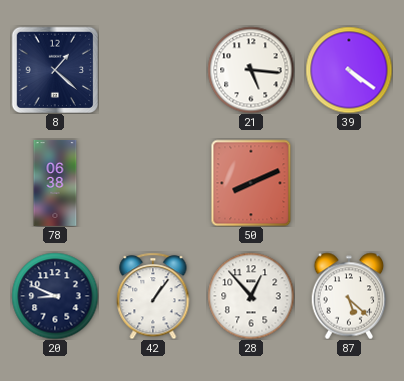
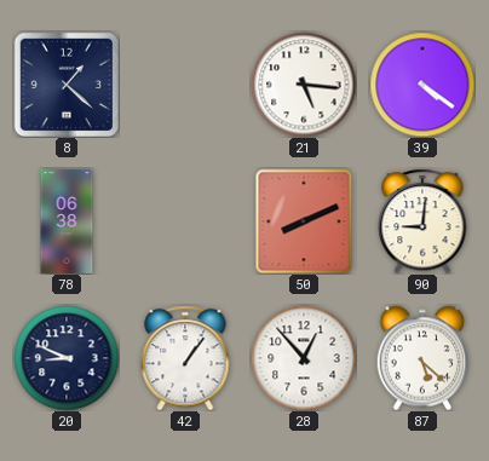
90: none -> 9:01
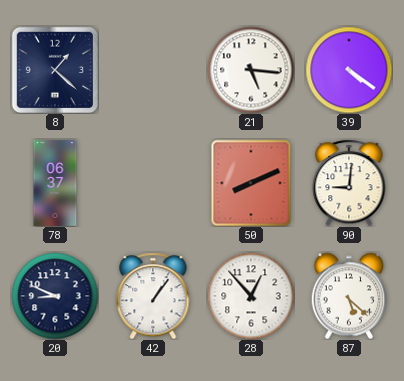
78: 06:38 -> 06:37
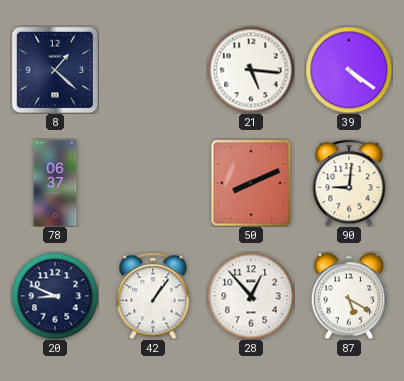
87: 5:22 -> 5:20
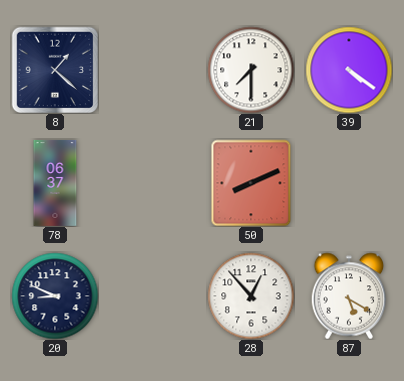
21: 5:16 -> 7:30
90: 9:01 -> none
42: 1:06 -> none
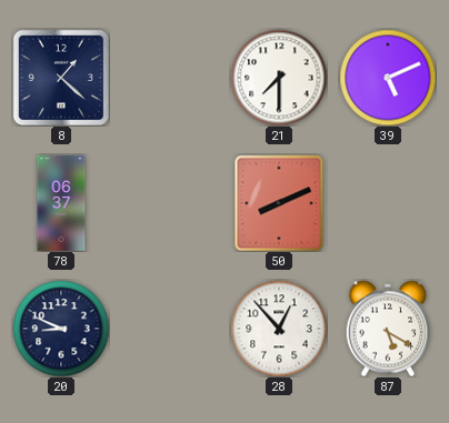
39: 4:21 -> 5:11
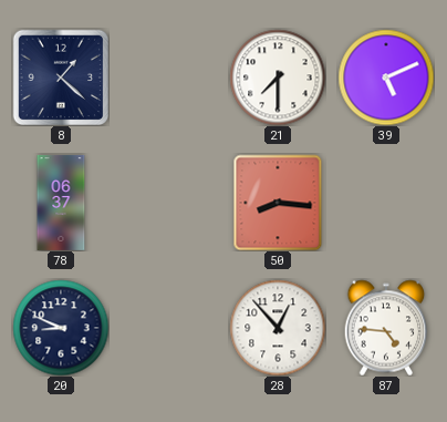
50: 8:11 -> 8:16
87: 5:20 -> 4:46
